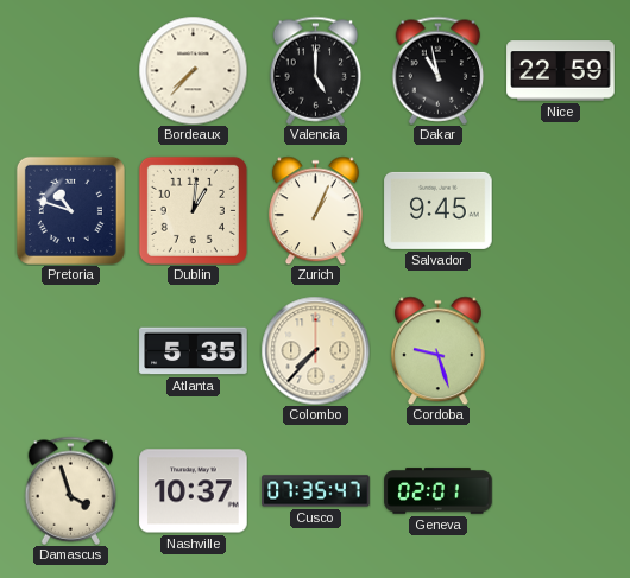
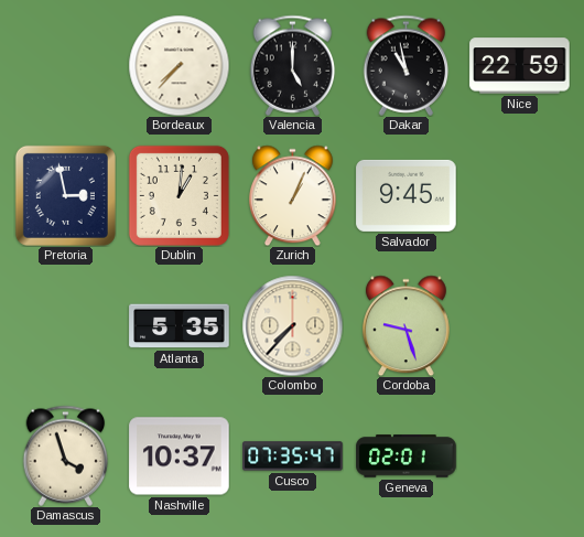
Pretoria: 10:48 -> 2:58
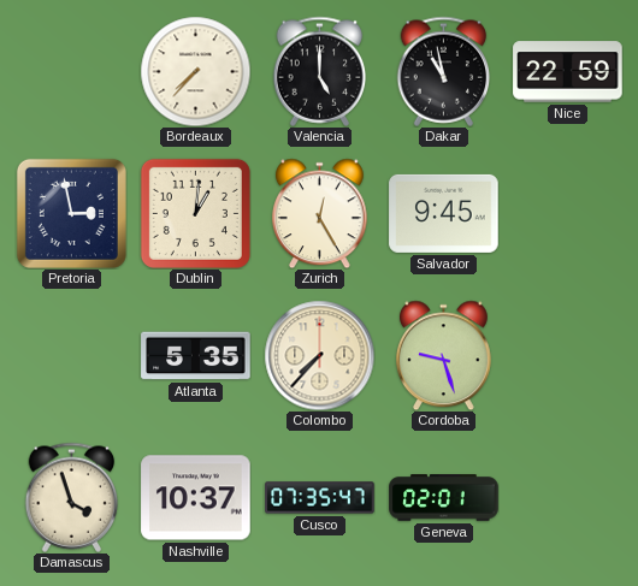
Zurich: 1:04 -> 12:25
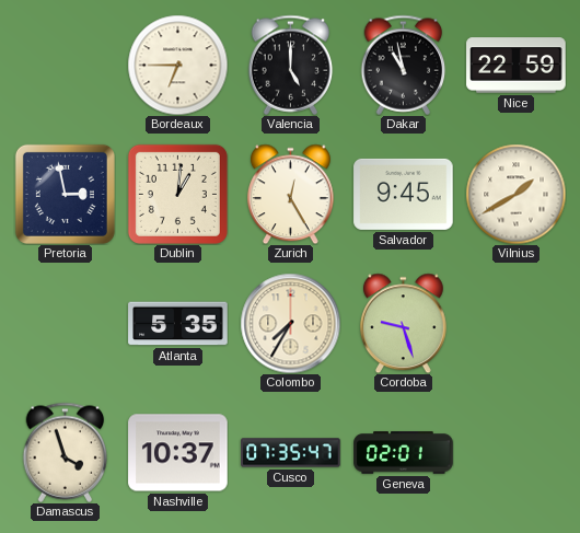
Bordeaux: 7:37 -> 6:45
Vilnius: none -> 1:40
Colombo: 7:37 -> 7:35
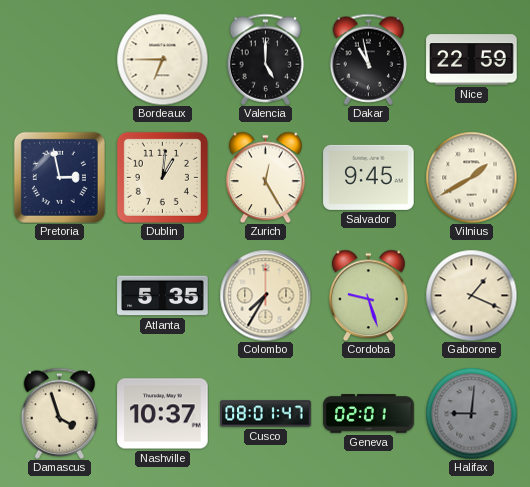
Gaborone: none -> 1:19
Cusco: 07:35 -> 08:01
Halifax: none -> 9:01
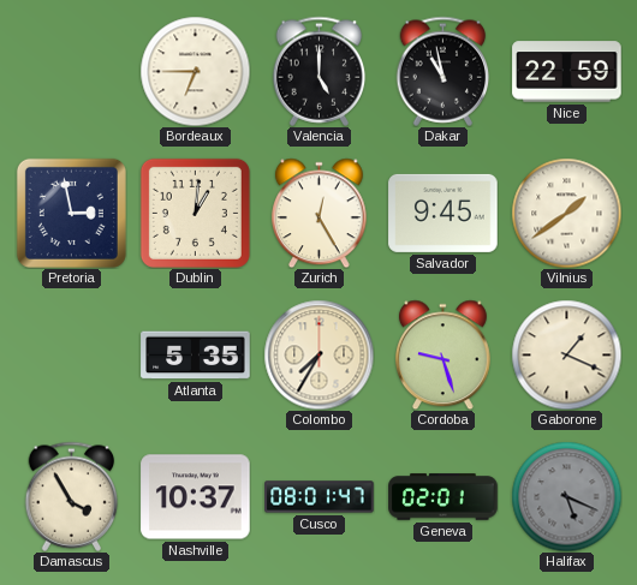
Vilnius: 1:40 -> 1:39
Damascus: 3:57 -> 3:55
Halifax: 9:01 -> 5:19
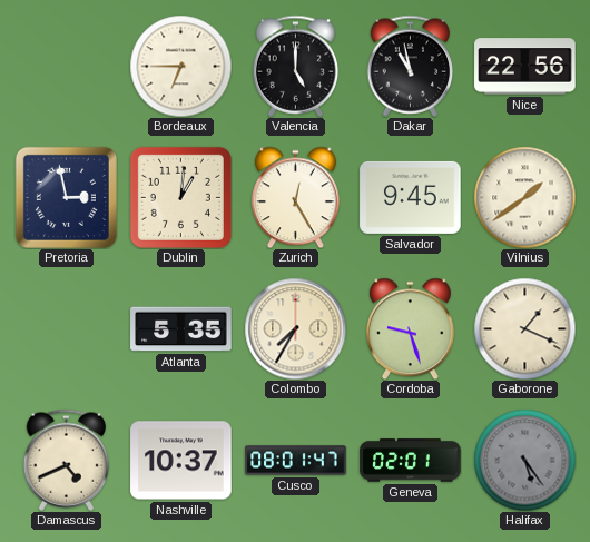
Nice: 22:59 -> 22:56
Damascus: 3:55 -> 4:41
Halifax: 5:19 -> 5:24
